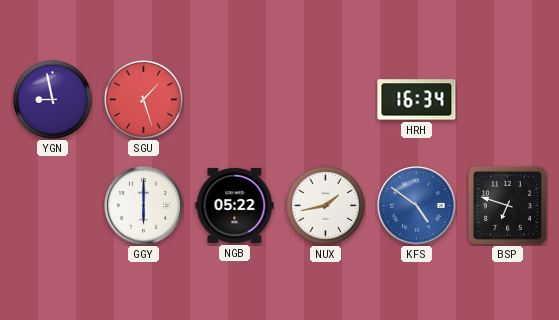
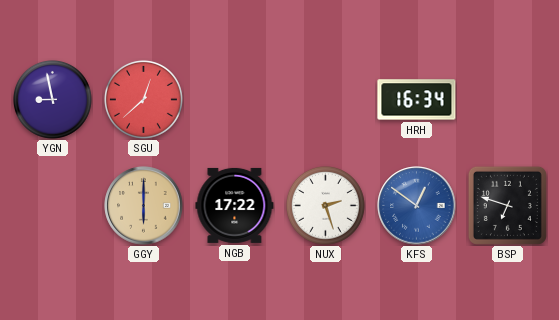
SGU: 1:27 -> 12:38
GGY dial: white -> champagne
NGB: 05:22 -> 17:22
NUX: 1:43 -> 2:27
KFS: 4:51 -> 12:51
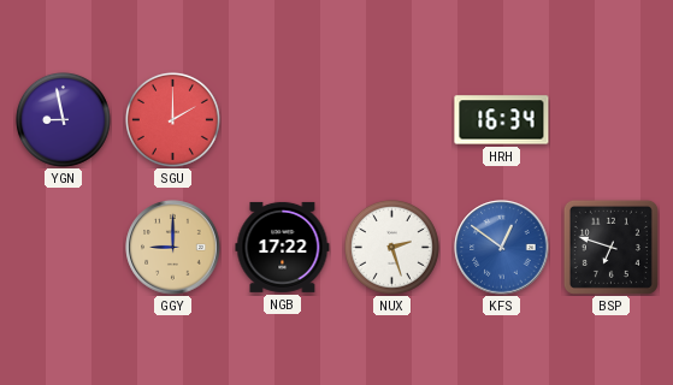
SGU: 12:38 -> 2:00
GGY: 6:00 -> 9:00
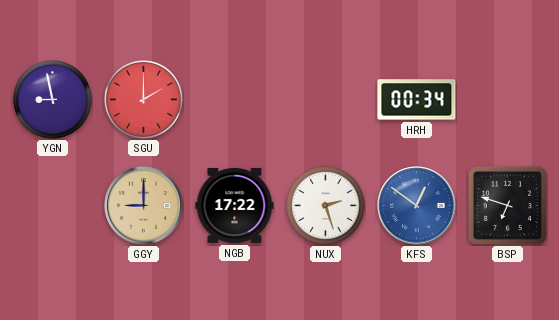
HRH: 16:34 -> 00:34
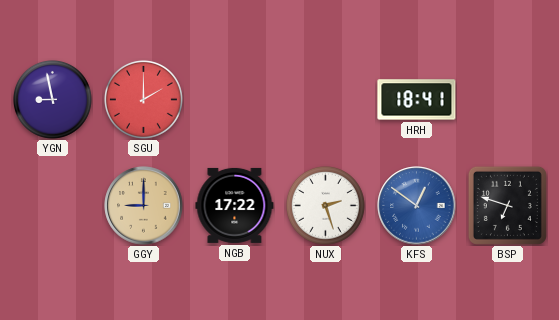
HRH: 00:34 -> 18:41
